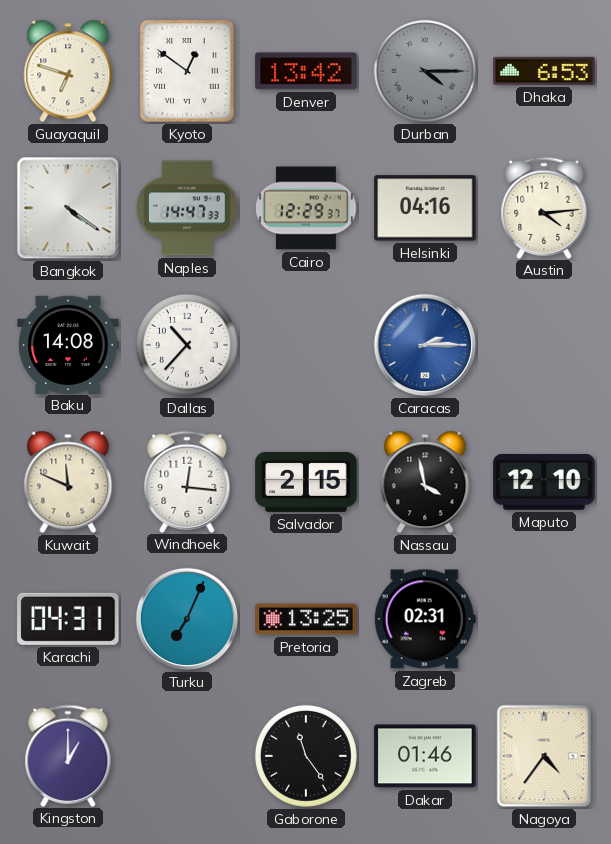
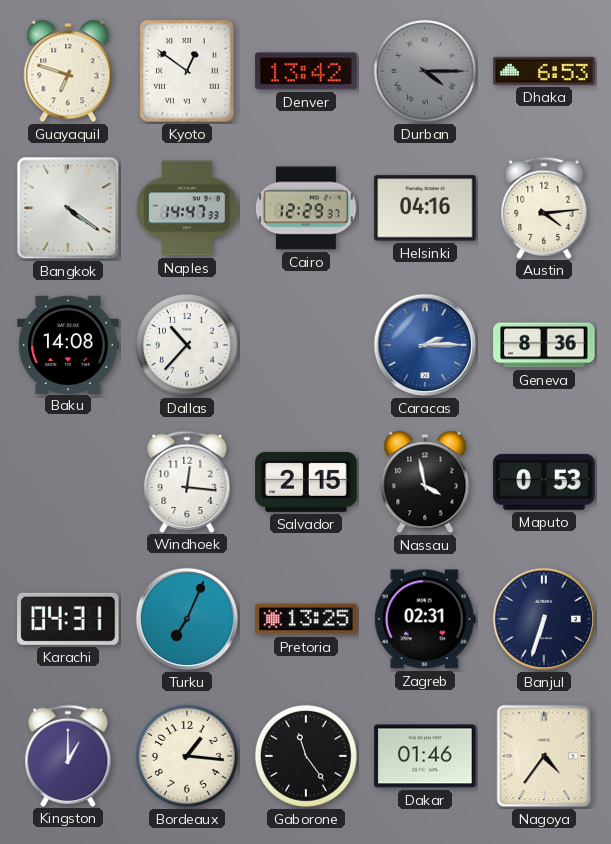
Geneva: none -> 8:36
Kuwait: 11:49 -> none
Maputo: 12:10 -> 0:53
Banjul: none -> 6:33
Bordeaux: none -> 1:16
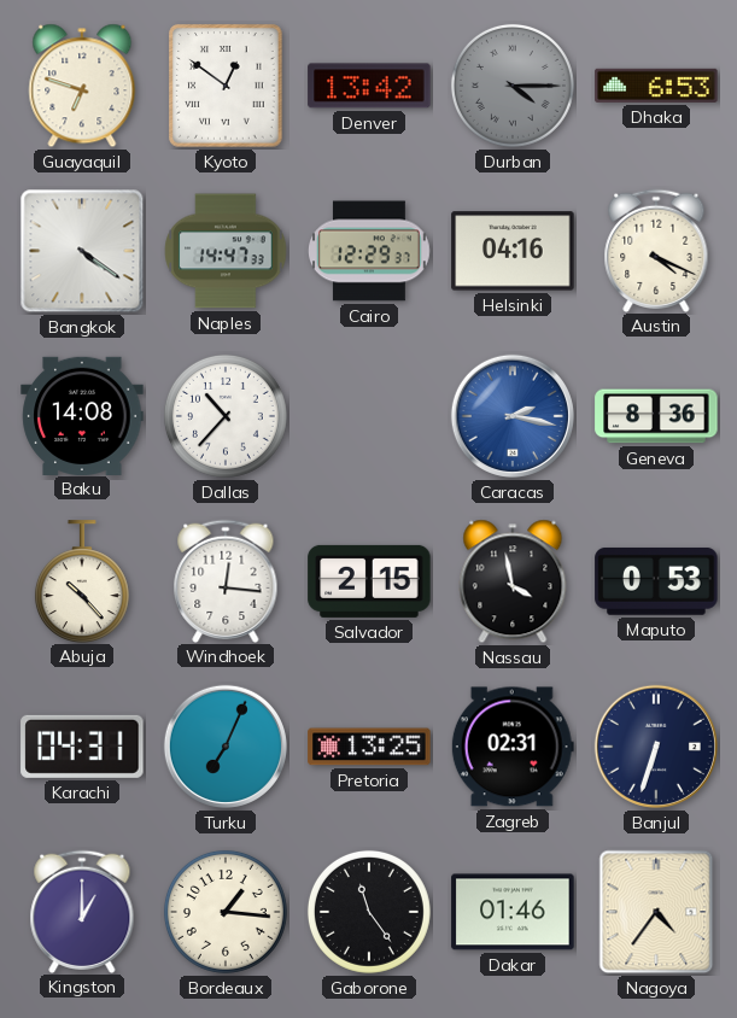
Austin: 4:14 -> 4:19
Caracas: 2:15 -> 2:17
Abuja: none -> 10:23
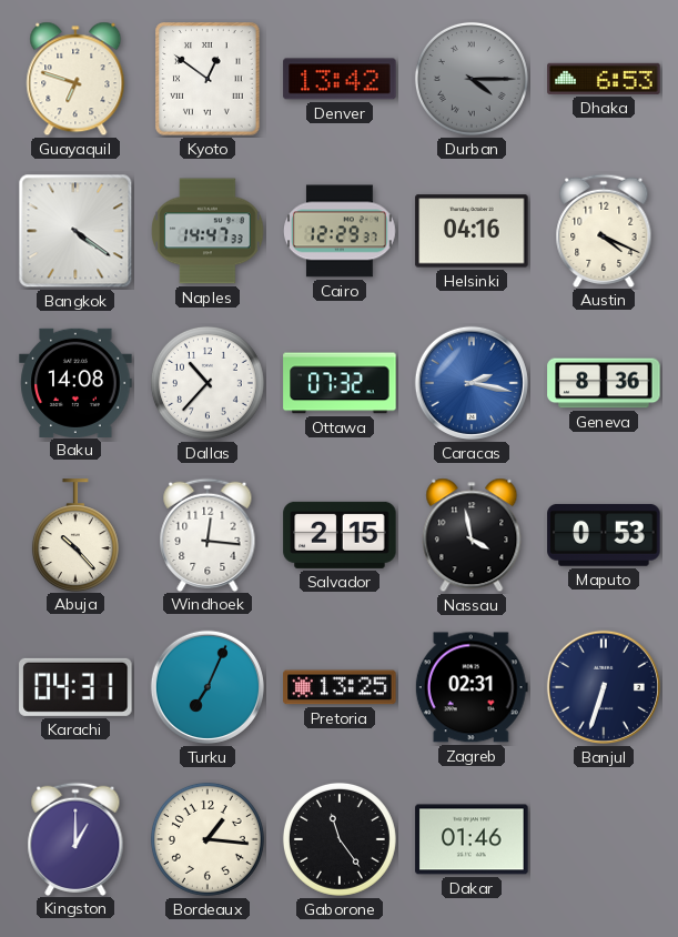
Ottawa: none -> 07:32
Nagoya: 4:36 -> none
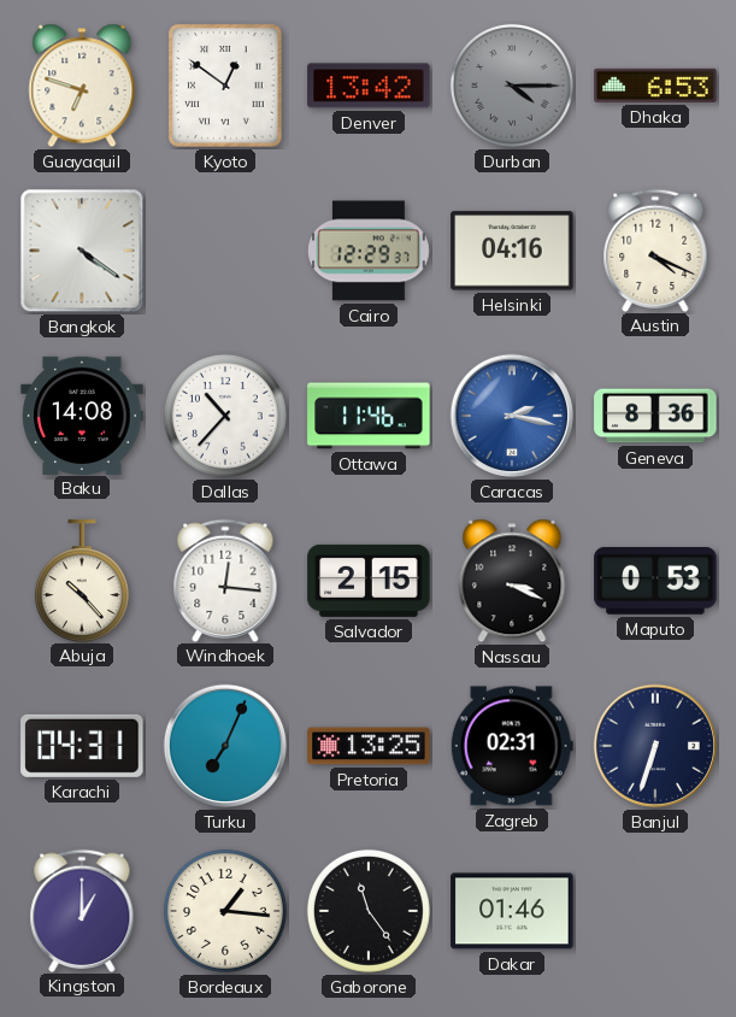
Naples: 14:47 -> none
Ottawa: 07:32 -> 11:46
Nassau: 3:58 -> 3:19
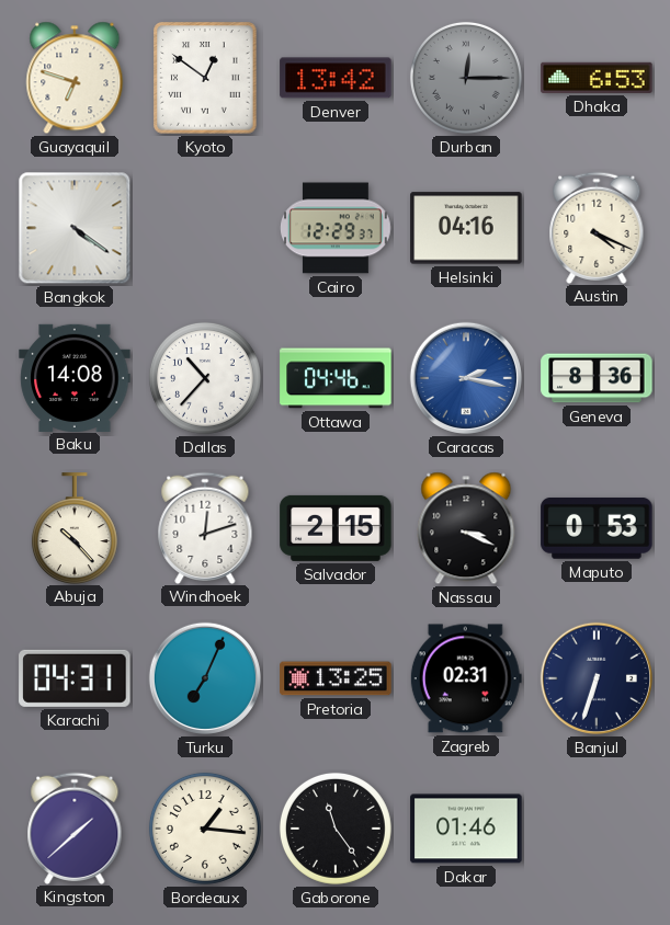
Durban: 4:15 -> 12:15
Ottawa: 11:46 -> 04:46
Windhoek: 12:16 -> 12:12
Kingston: 1:00 -> 1:38
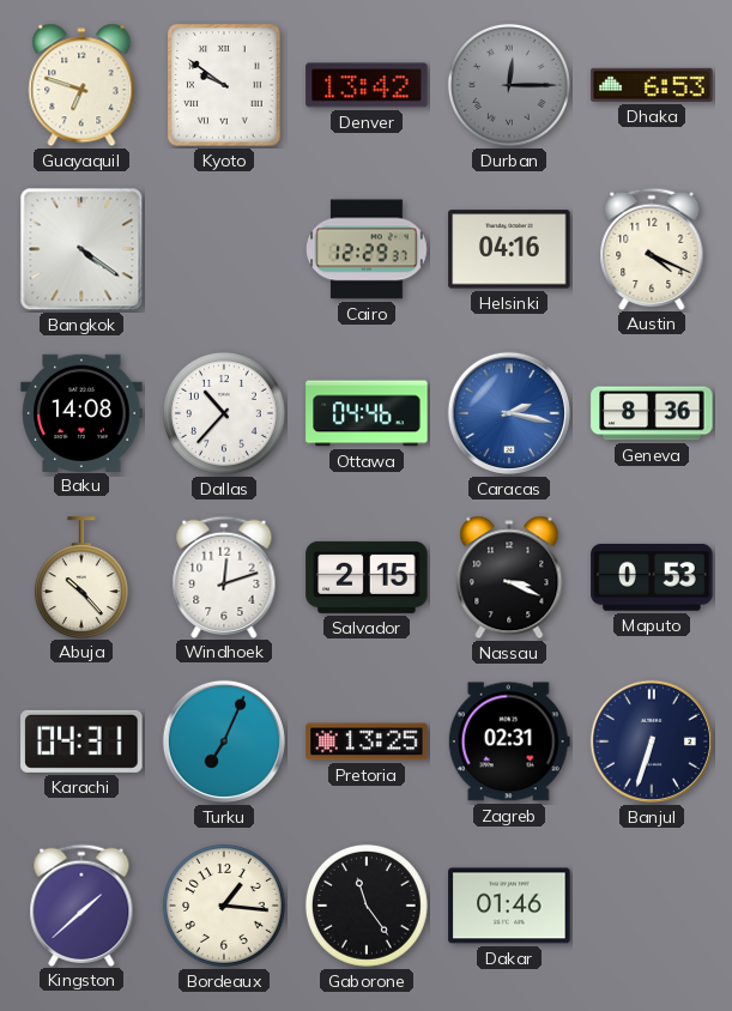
Kyoto: 12:51 -> 9:51
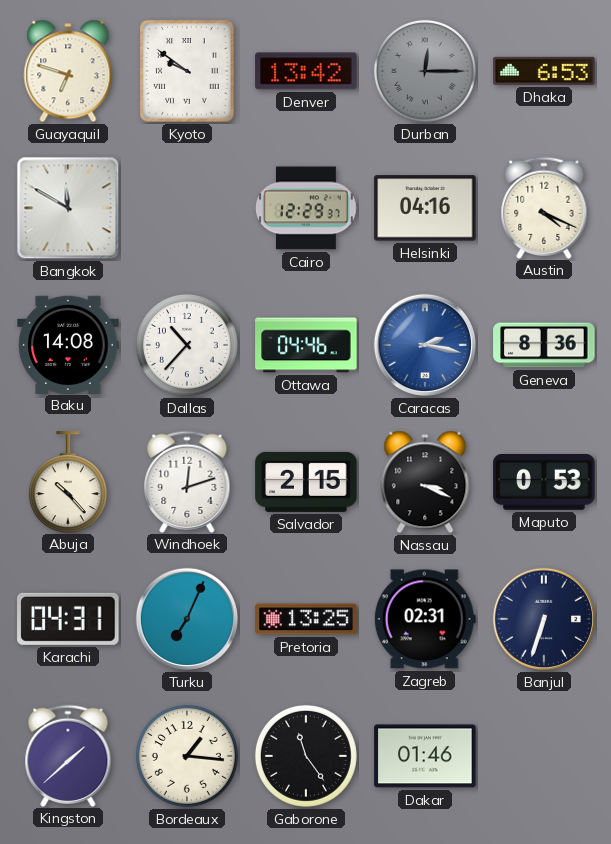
Bangkok: 4:21 -> 11:50
